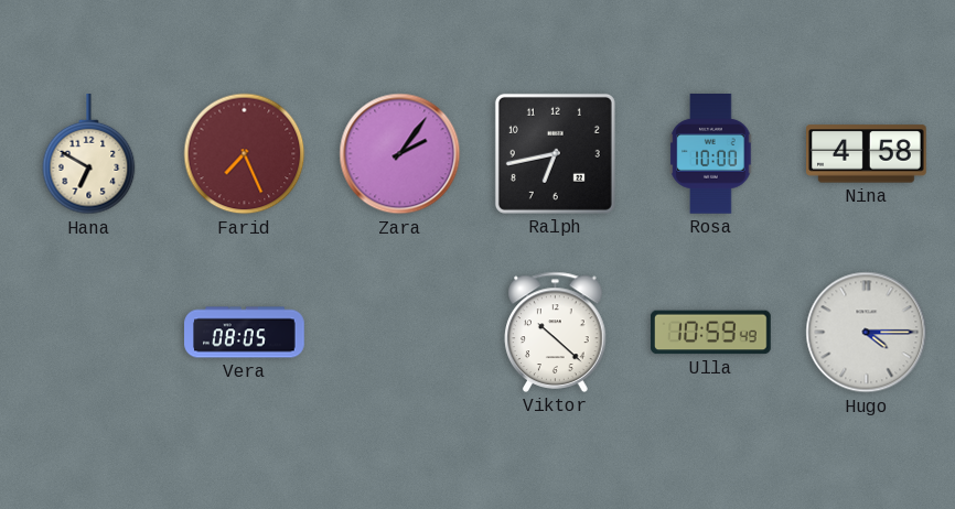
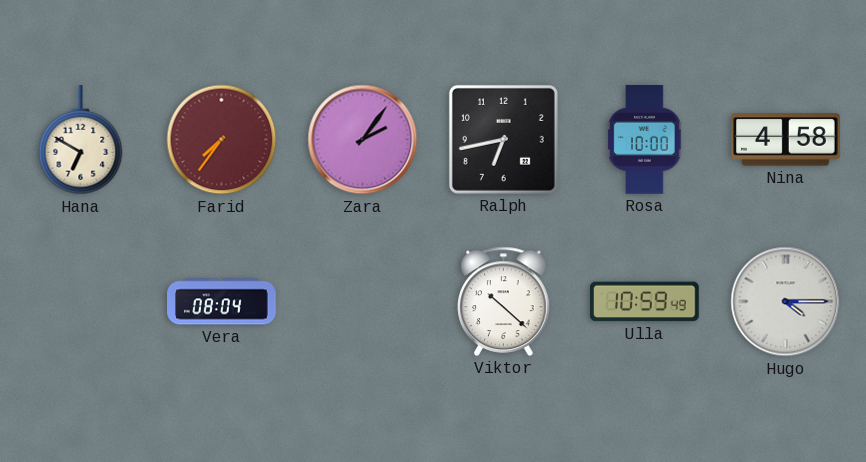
Farid: 7:26 -> 7:36
Vera: 08:05 -> 08:04
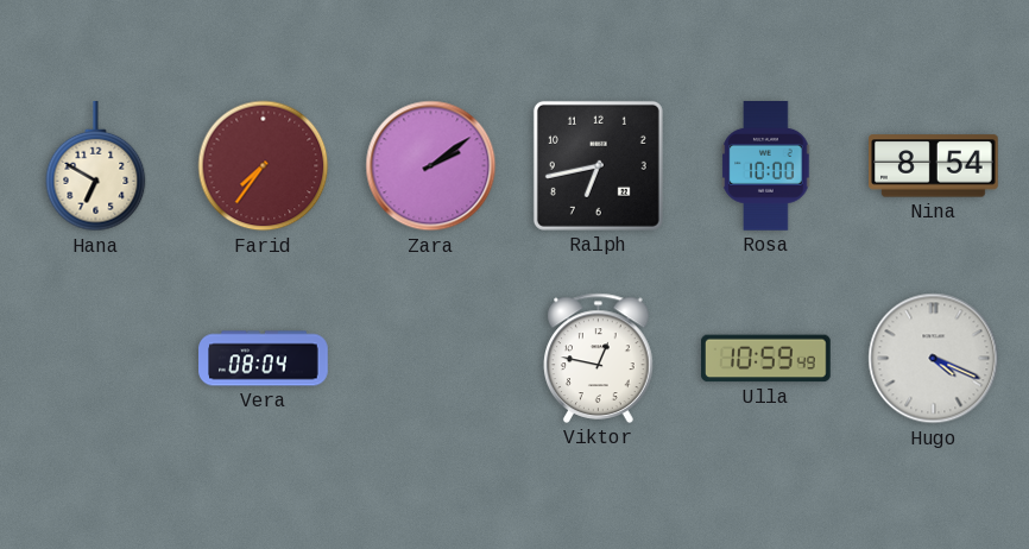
Zara: 2:06 -> 2:09
Nina: 4:58 -> 8:54
Viktor: 10:22 -> 12:47
Hugo: 4:15 -> 4:19
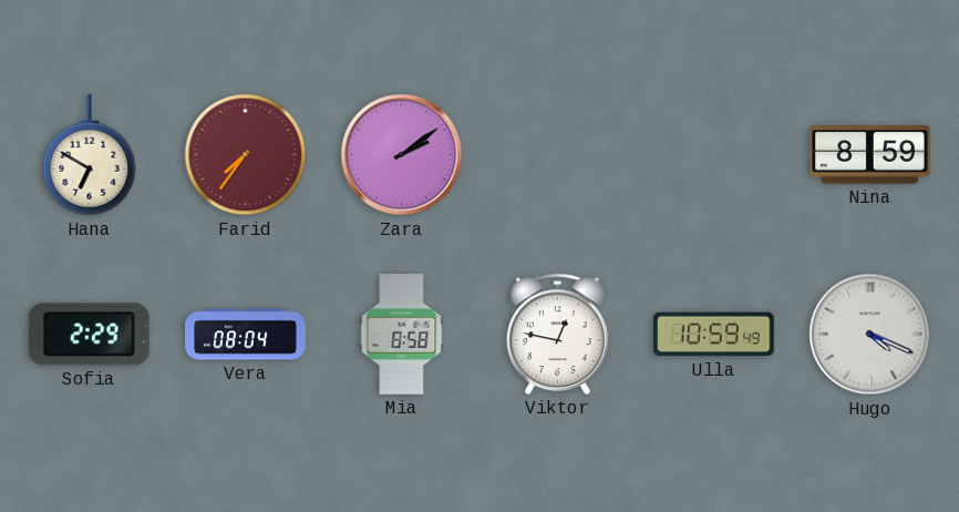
Ralph: 6:43 -> none
Rosa: 10:00 -> none
Nina: 8:54 -> 8:59
Sofia: none -> 2:29
Mia: none -> 8:58
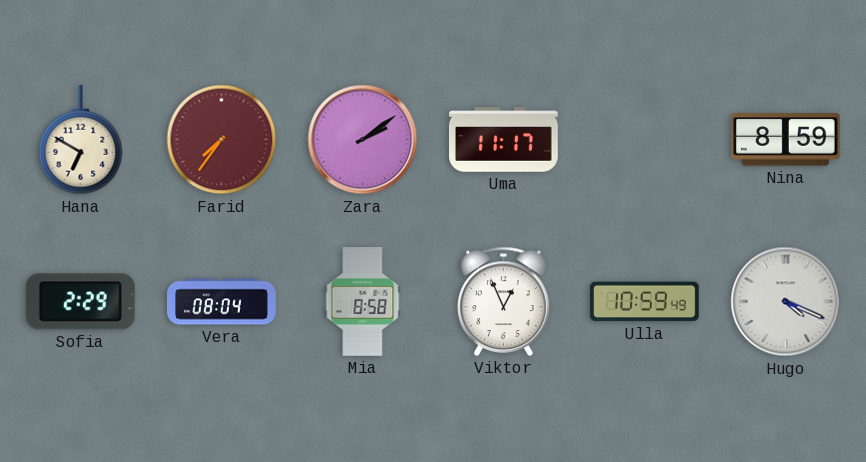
Uma: none -> 11:17
Viktor: 12:47 -> 12:56
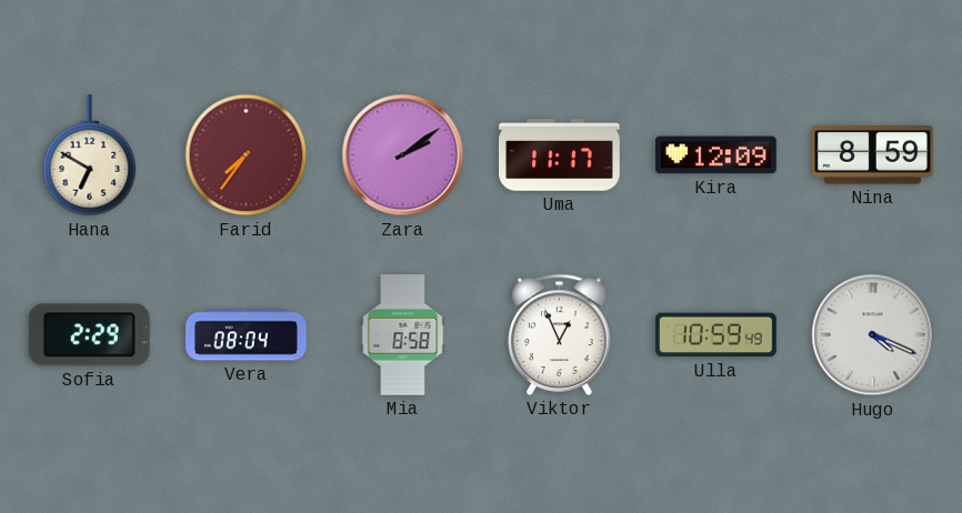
Kira: none -> 12:09
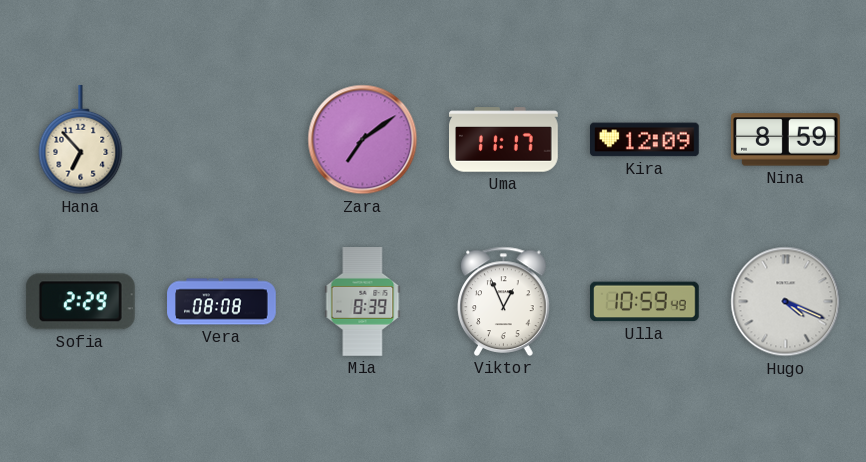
Hana: 6:50 -> 6:53
Farid: 7:36 -> none
Zara: 2:09 -> 7:09
Vera: 08:04 -> 08:08
Mia: 8:58 -> 8:39
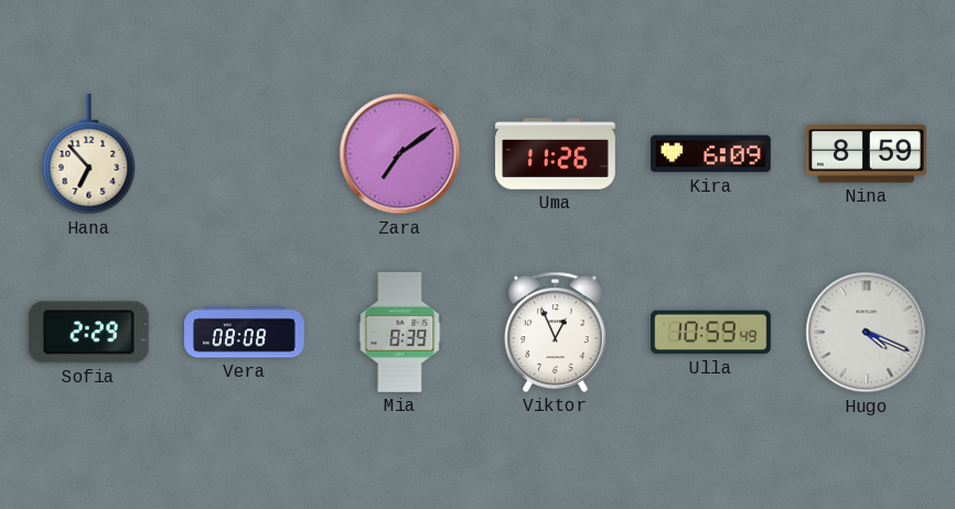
Uma: 11:17 -> 11:26
Kira: 12:09 -> 6:09
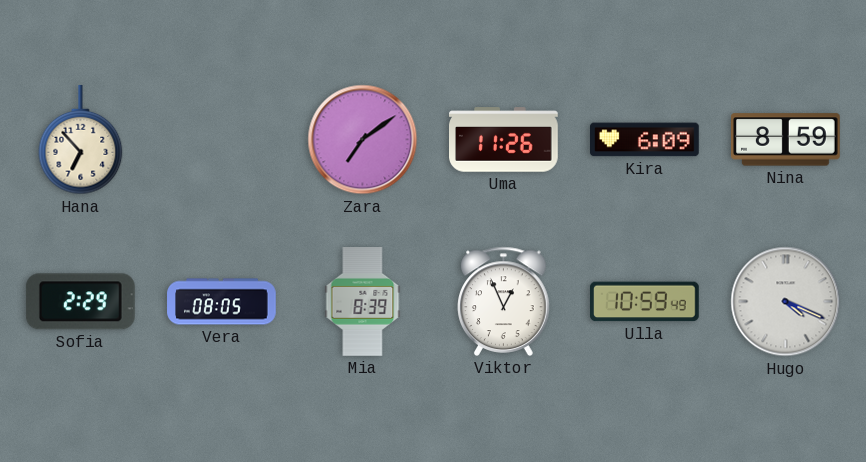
Vera: 08:08 -> 08:05
